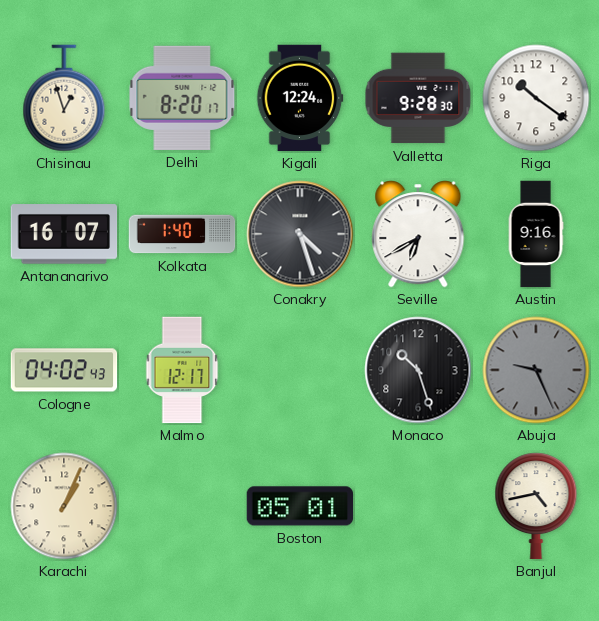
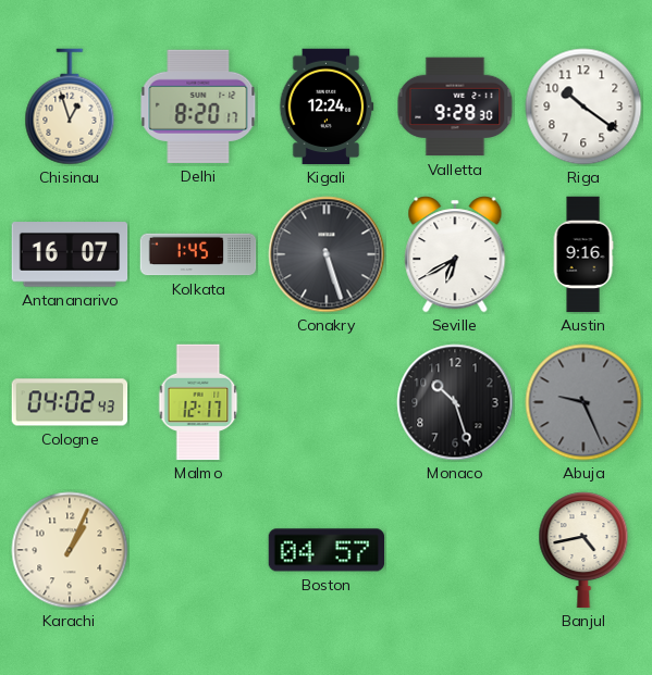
Kolkata: 1:40 -> 1:45
Conakry: 4:27 -> 5:27
Boston: 05:01 -> 04:57
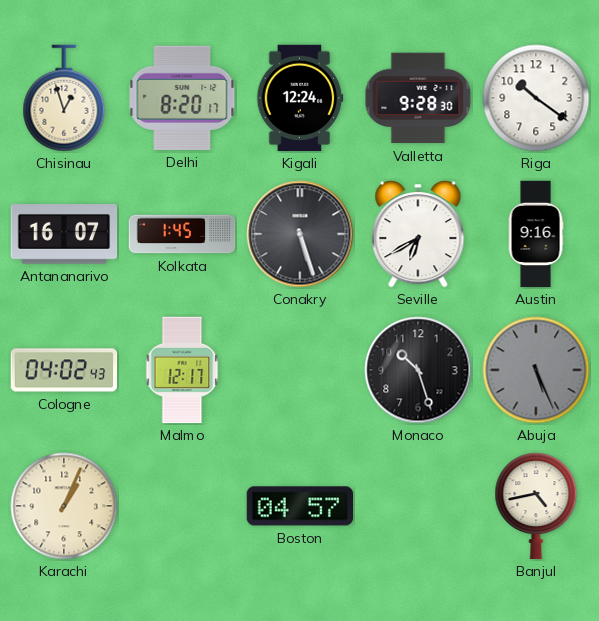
Abuja: 9:26 -> 5:26
